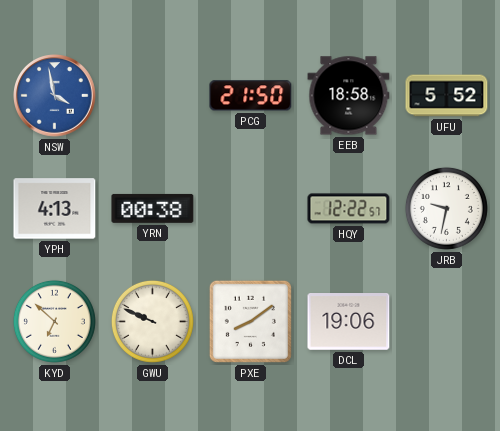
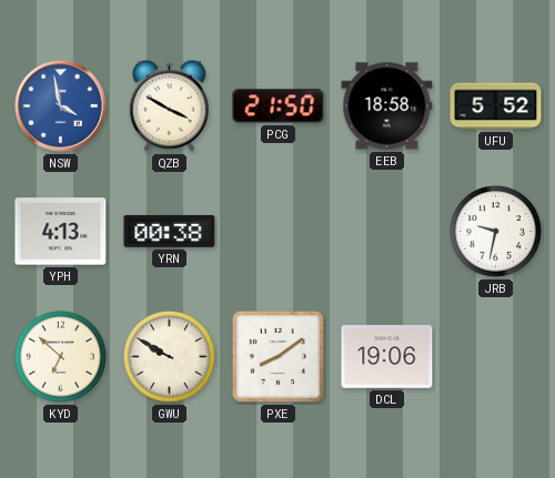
QZB: none -> 3:50
HQY: 12:22 -> none
GWU: 9:49 -> 9:50
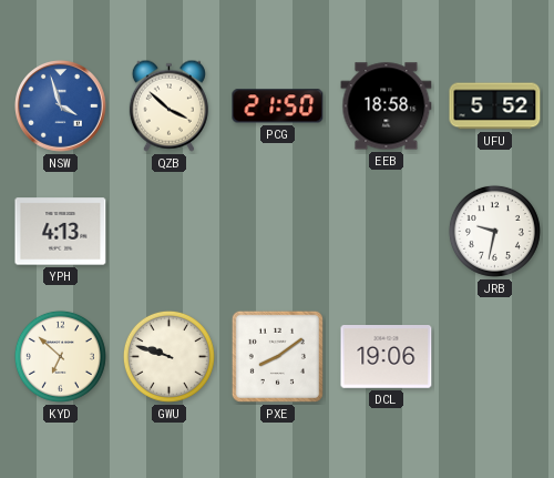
NSW: 3:58 -> 3:57
QZB: 3:50 -> 3:52
YRN: 00:38 -> none
GWU: 9:50 -> 9:48
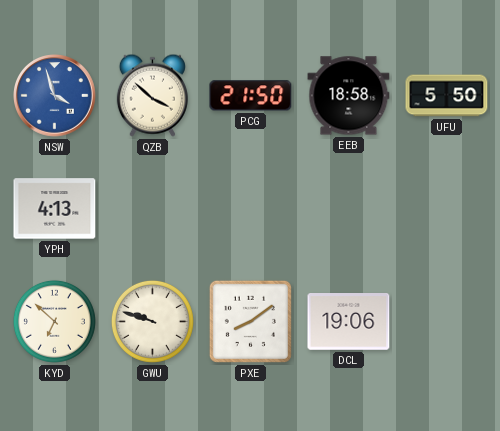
UFU: 5:52 -> 5:50
JRB: 9:32 -> none
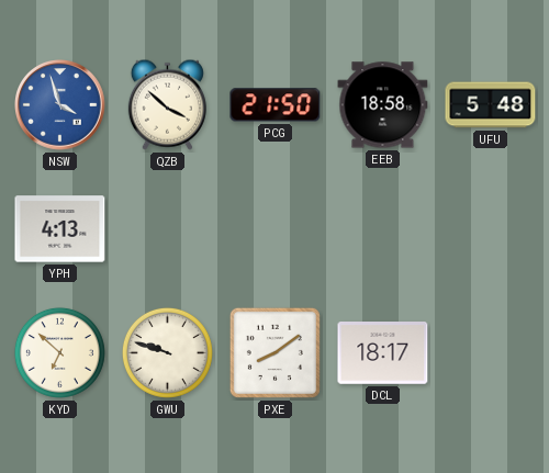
UFU: 5:50 -> 5:48
DCL: 19:06 -> 18:17
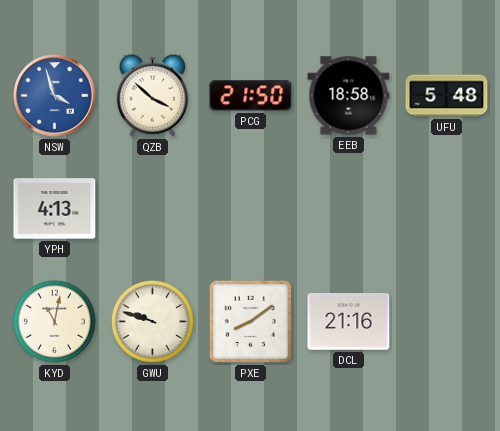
KYD: 6:52 -> 11:02
DCL: 18:17 -> 21:16
